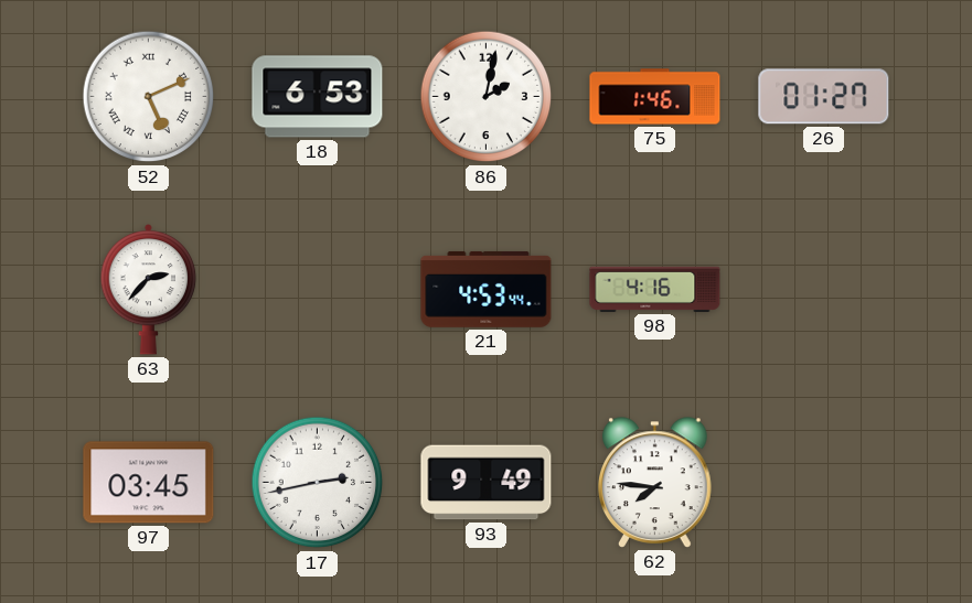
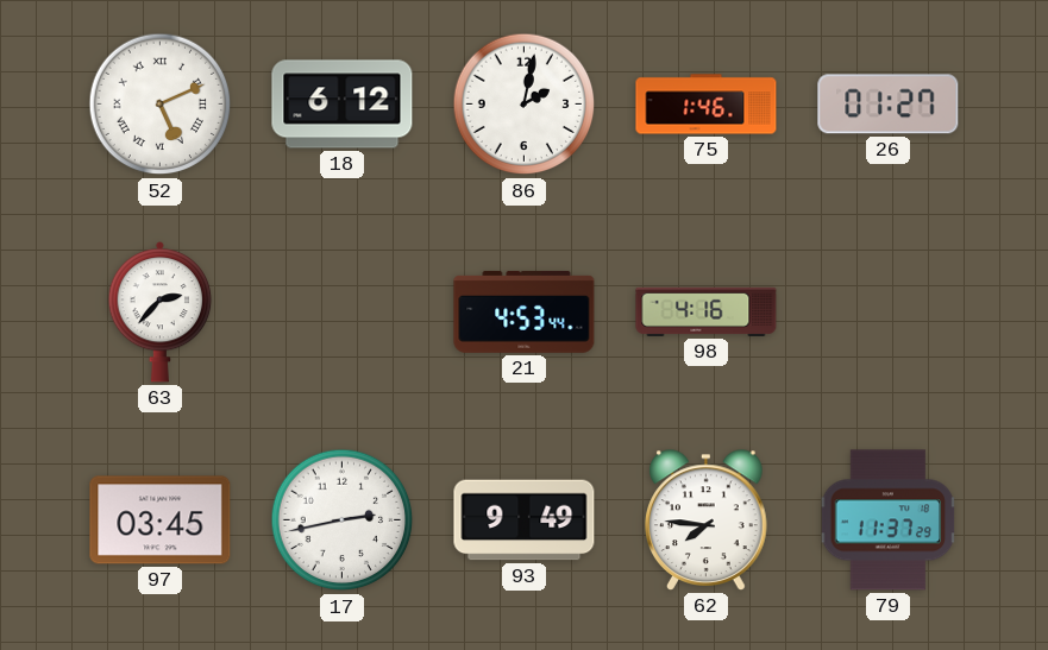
18: 6:53 -> 6:12
79: none -> 11:37
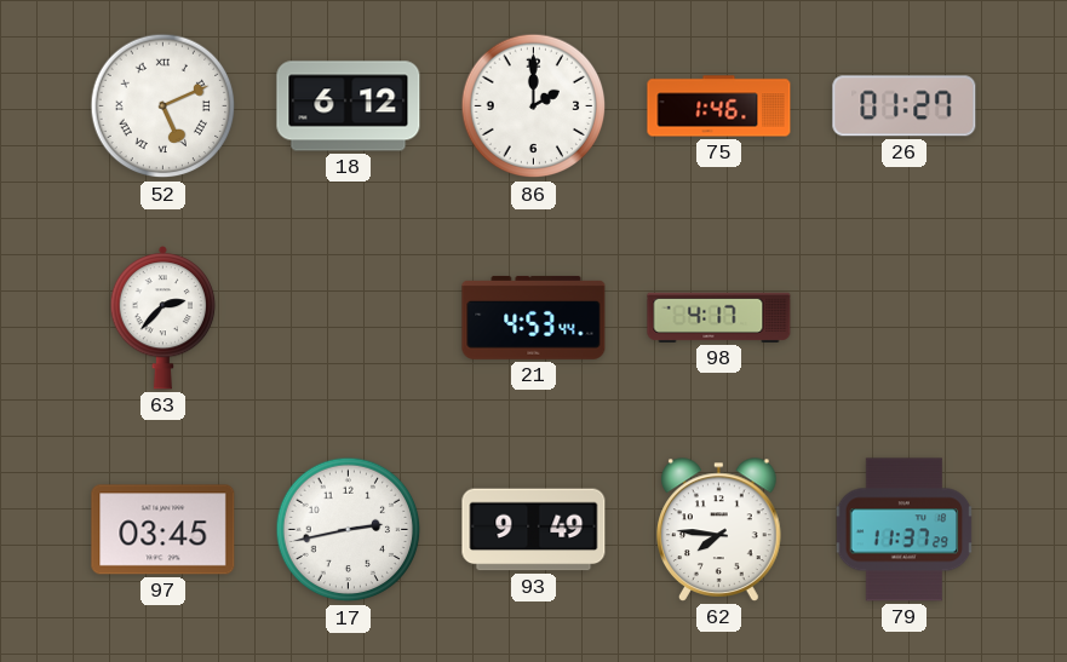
86: 2:02 -> 2:00
98: 4:16 -> 4:17
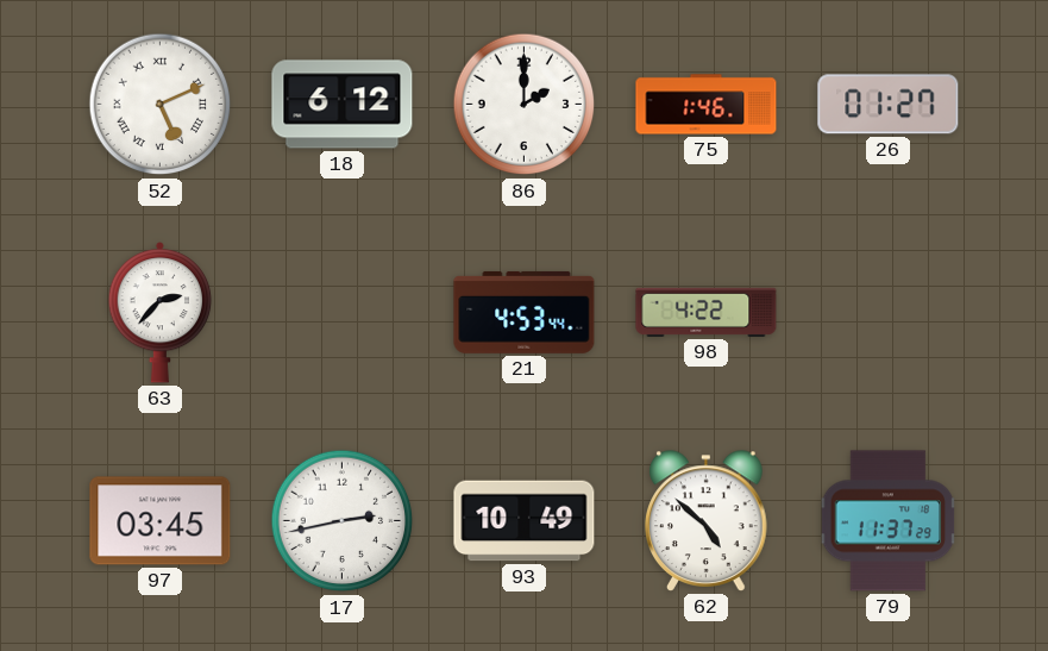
98: 4:17 -> 4:22
93: 9:49 -> 10:49
62: 7:46 -> 4:52
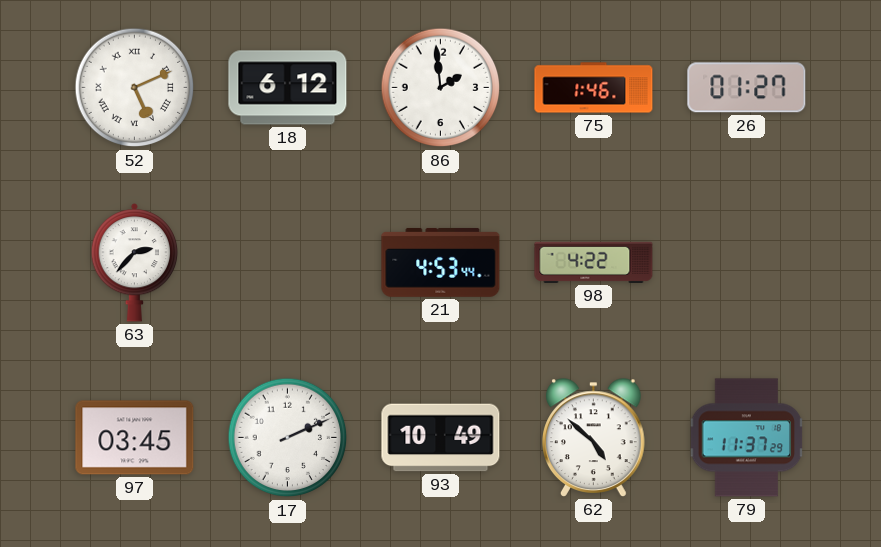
86: 2:00 -> 1:59
17: 2:43 -> 2:11
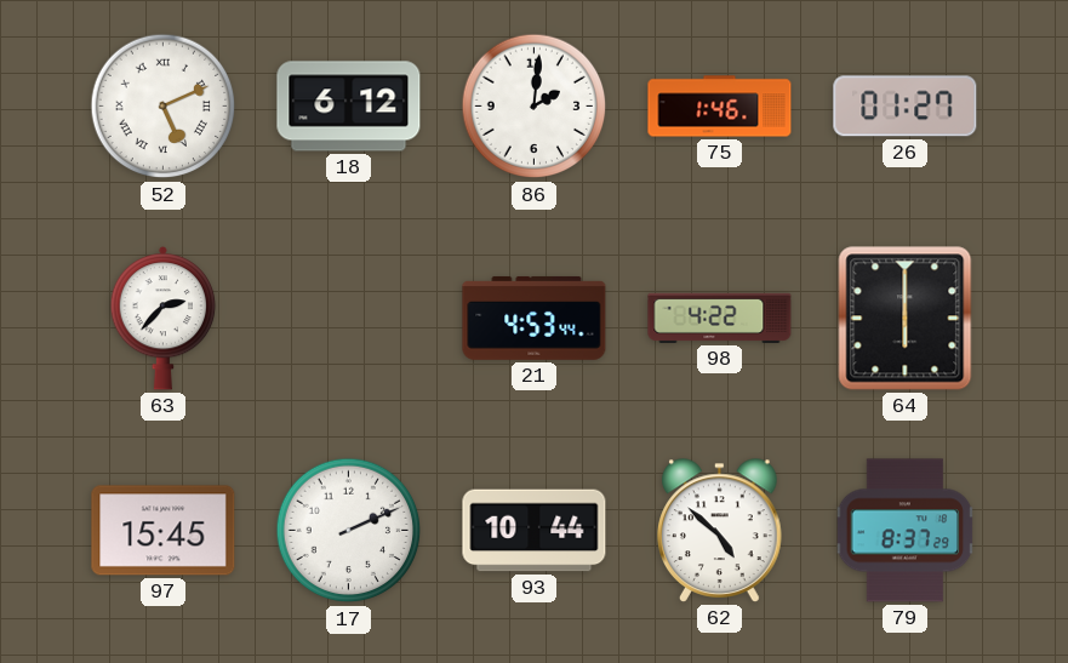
86: 1:59 -> 2:01
64: none -> 6:00
97: 03:45 -> 15:45
93: 10:49 -> 10:44
79: 11:37 -> 8:37
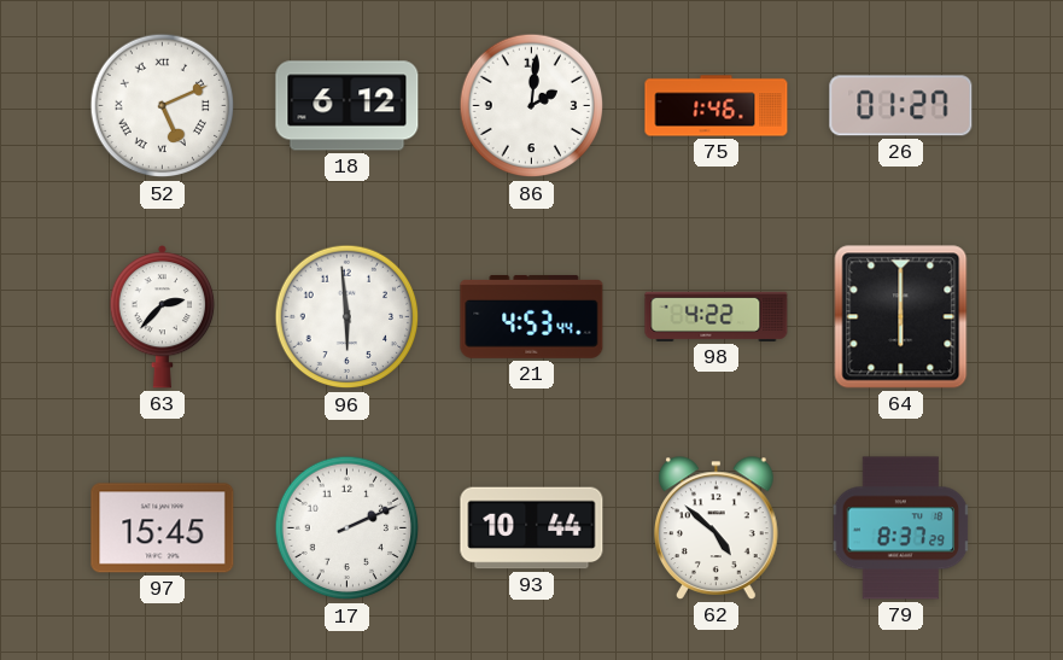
96: none -> 5:59
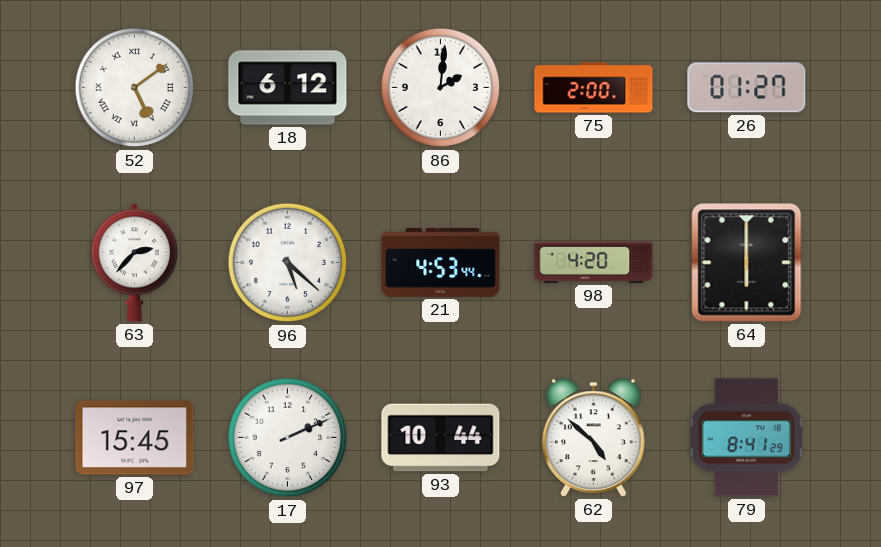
52: 5:11 -> 5:09
75: 1:46 -> 2:00
96: 5:59 -> 5:22
98: 4:22 -> 4:20
79: 8:37 -> 8:41
